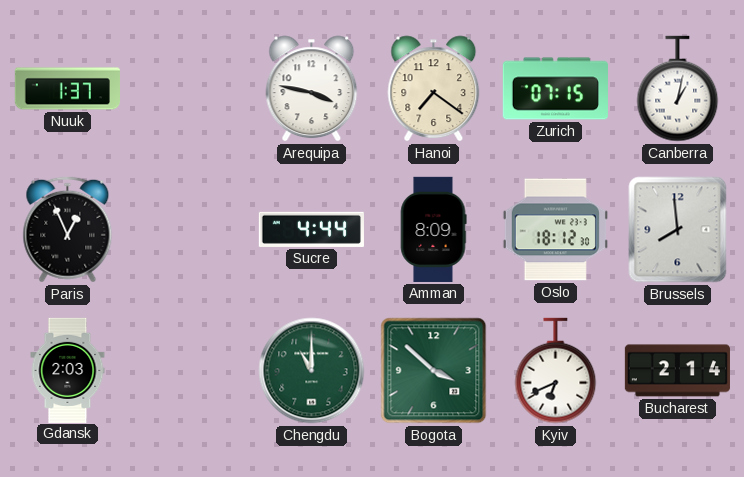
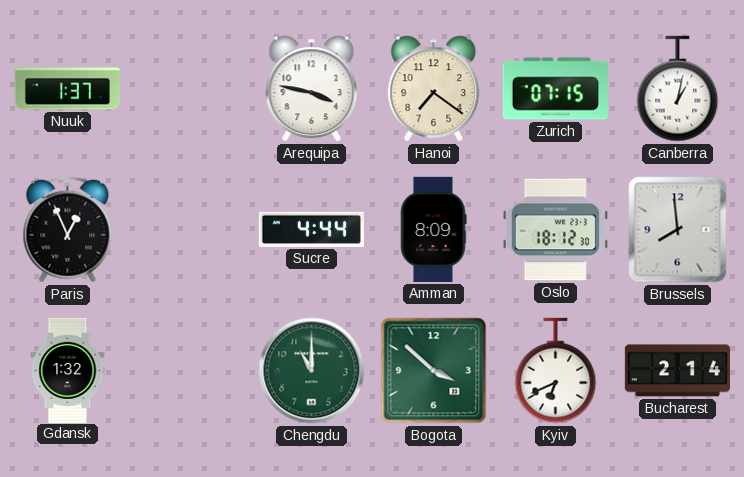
Gdansk: 2:03 -> 1:32
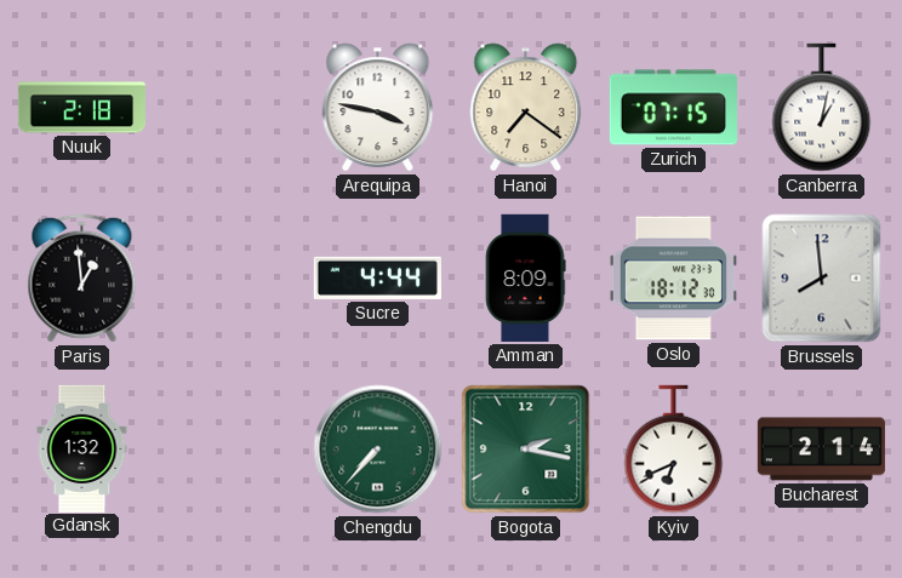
Nuuk: 1:37 -> 2:18
Paris: 12:56 -> 12:59
Chengdu: 11:00 -> 7:37
Bogota: 3:52 -> 2:17
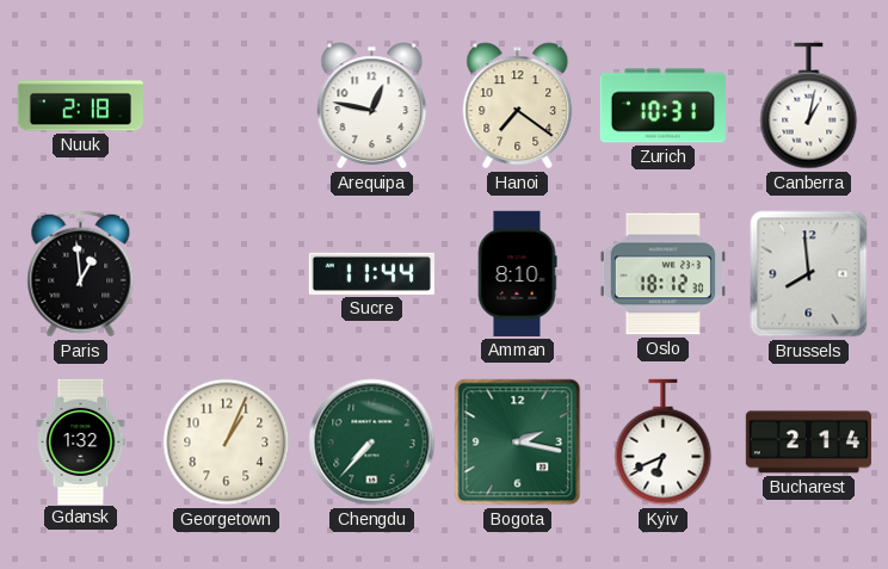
Arequipa: 3:47 -> 12:47
Zurich: 07:15 -> 10:31
Sucre: 4:44 -> 11:44
Amman: 8:09 -> 8:10
Georgetown: none -> 1:04
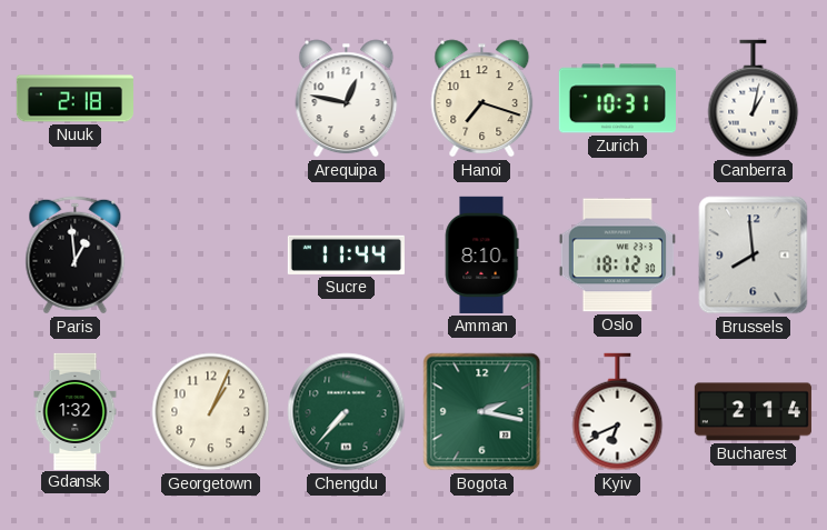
Hanoi: 7:21 -> 7:18
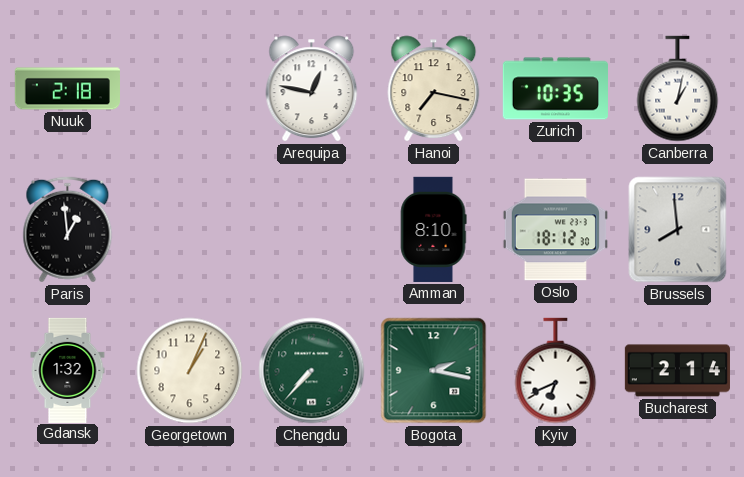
Hanoi: 7:18 -> 7:17
Zurich: 10:31 -> 10:35
Sucre: 11:44 -> none
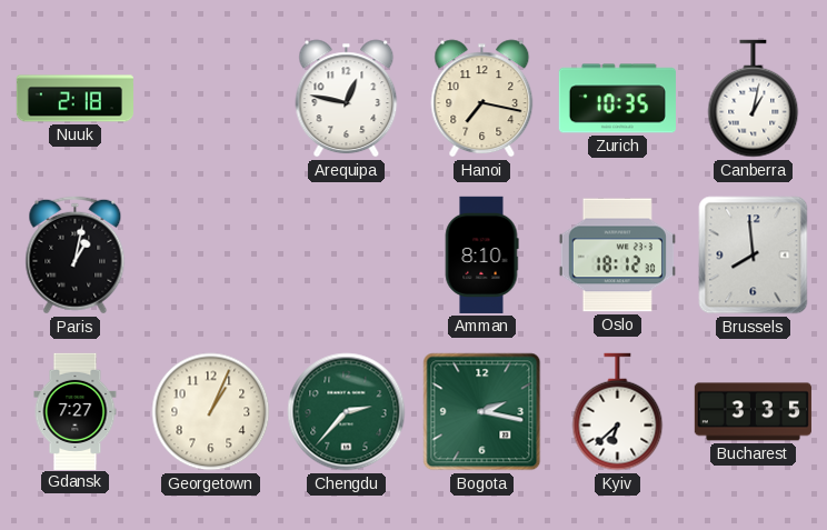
Paris: 12:59 -> 1:02
Gdansk: 1:32 -> 7:27
Chengdu: 7:37 -> 2:37
Kyiv: 6:41 -> 6:38
Bucharest: 2:14 -> 3:35
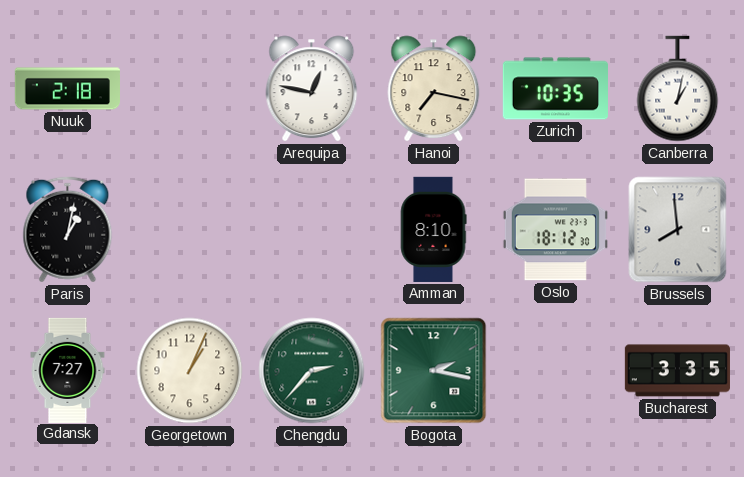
Kyiv: 6:38 -> none
